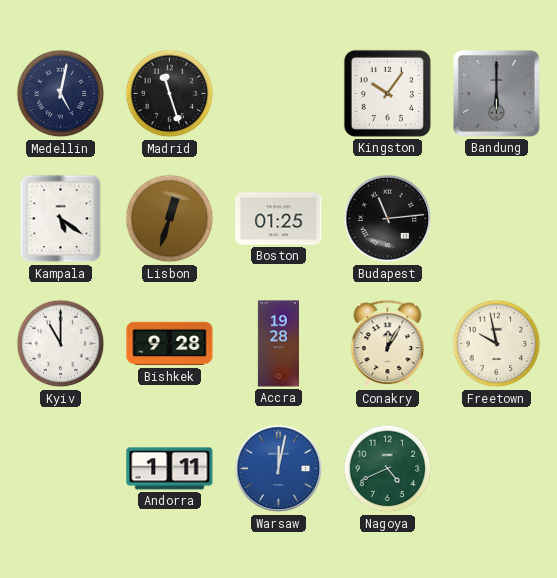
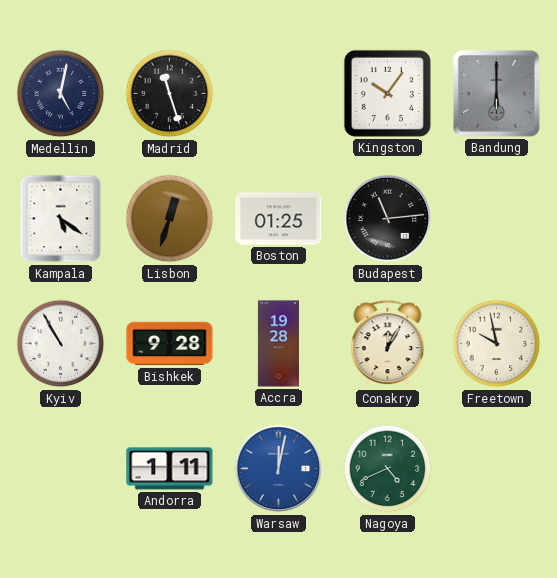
Kyiv: 11:00 -> 10:55
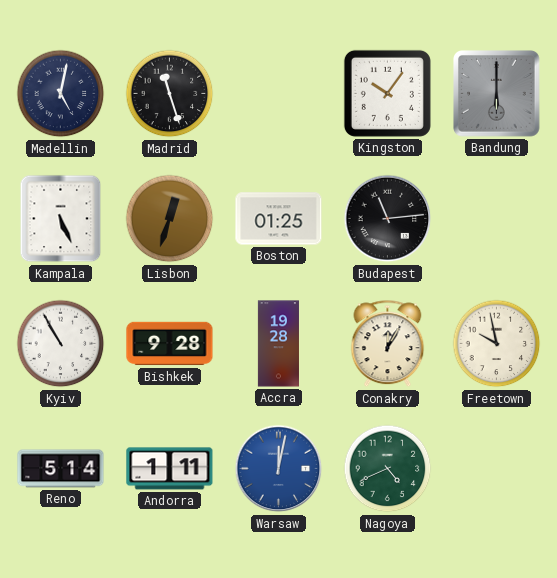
Kampala: 5:21 -> 5:26
Reno: none -> 5:14
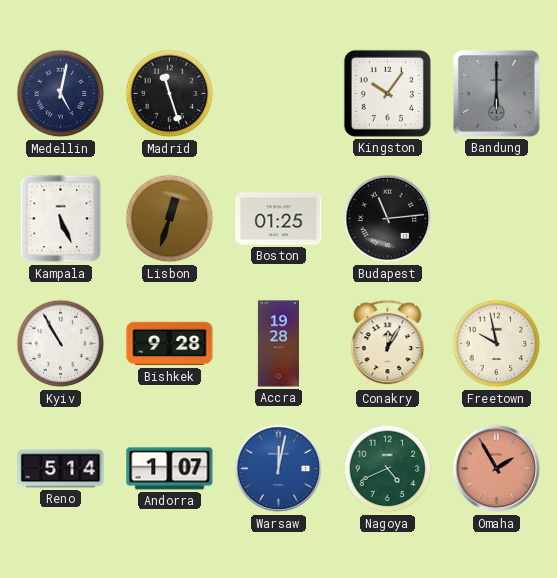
Andorra: 1:11 -> 1:07
Omaha: none -> 1:55
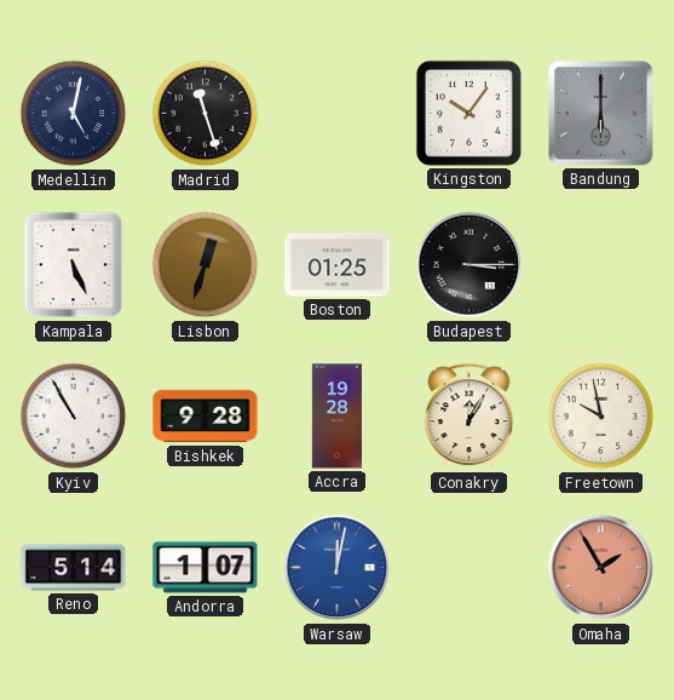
Budapest: 11:14 -> 3:15
Nagoya: 4:41 -> none
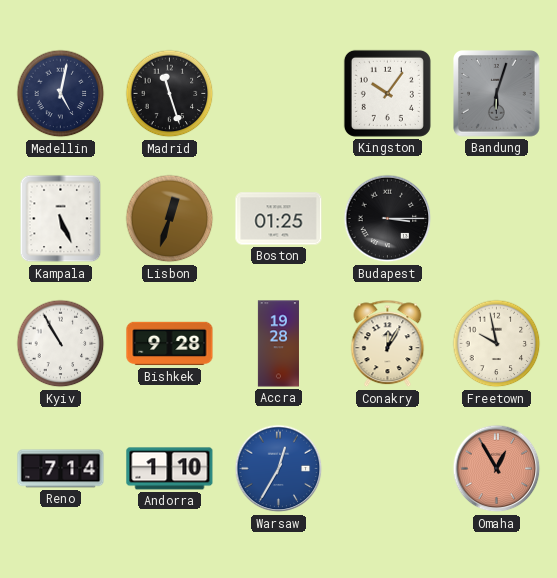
Bandung: 6:00 -> 6:03
Reno: 5:14 -> 7:14
Andorra: 1:07 -> 1:10
Warsaw: 12:02 -> 12:35
Omaha: 1:55 -> 12:55
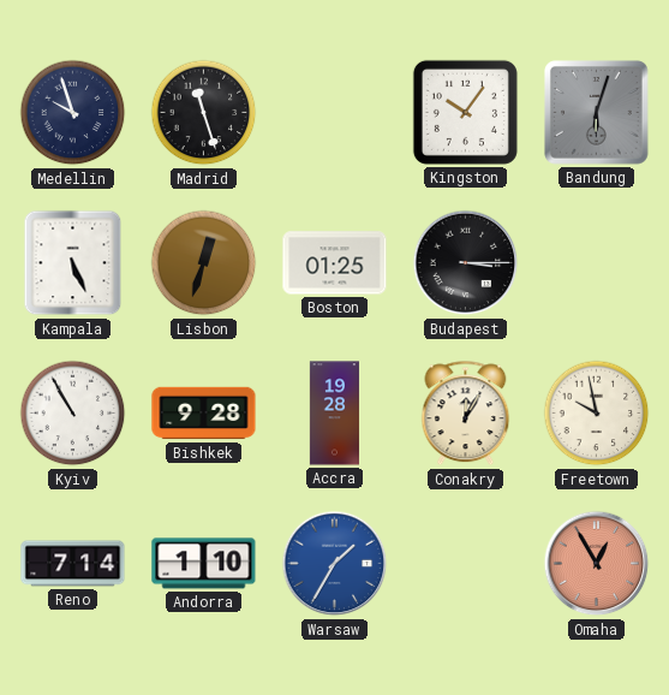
Medellin: 5:02 -> 9:57
Warsaw: 12:35 -> 1:35
